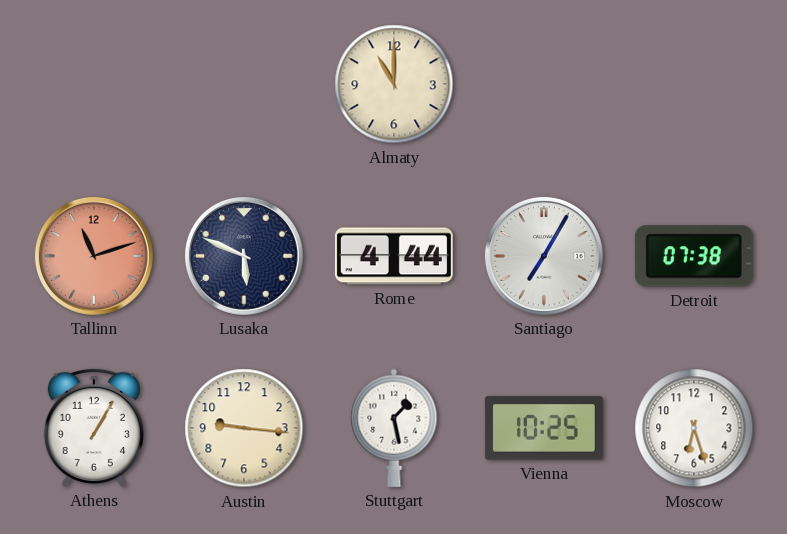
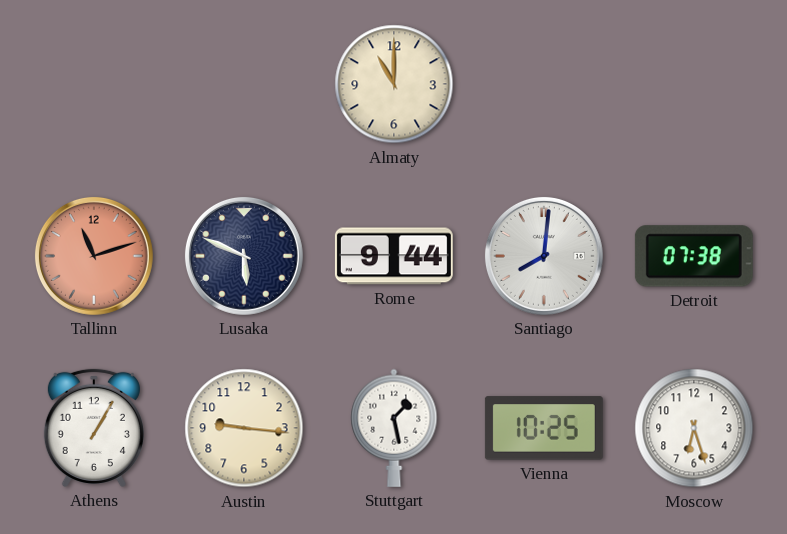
Rome: 4:44 -> 9:44
Santiago: 7:05 -> 8:01
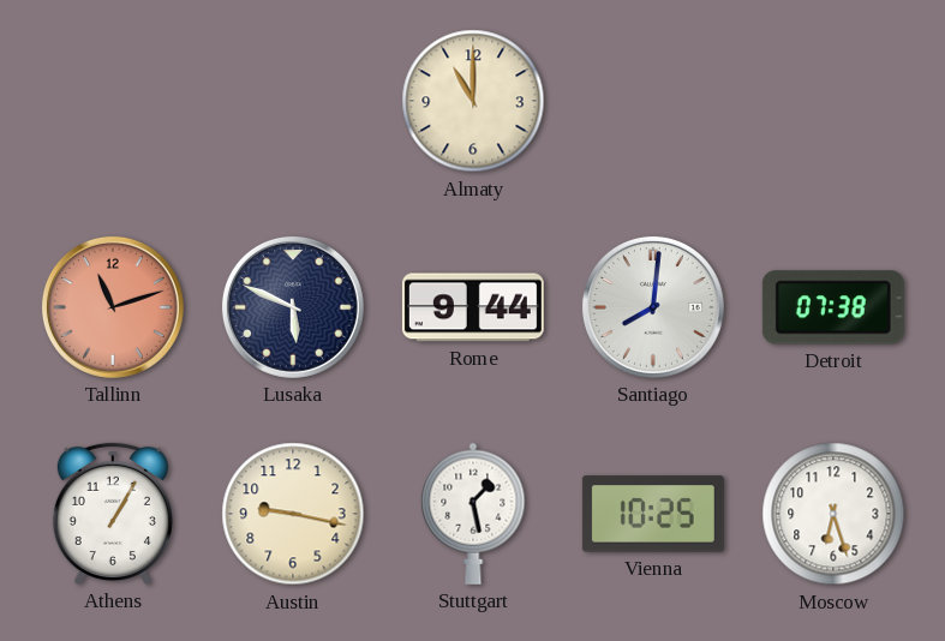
Austin: 9:16 -> 9:17
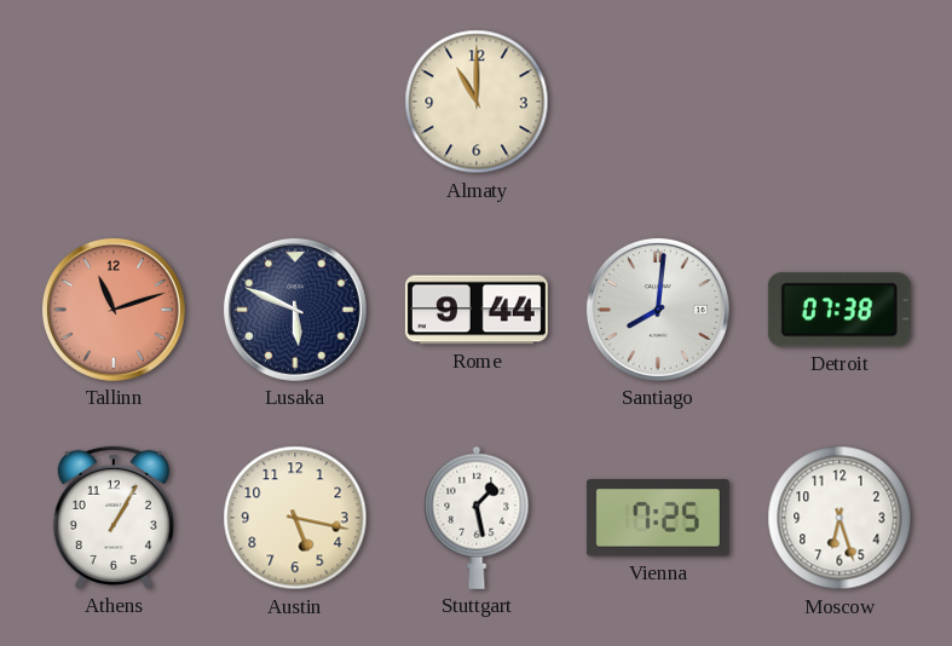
Austin: 9:17 -> 5:17
Vienna: 10:25 -> 7:25
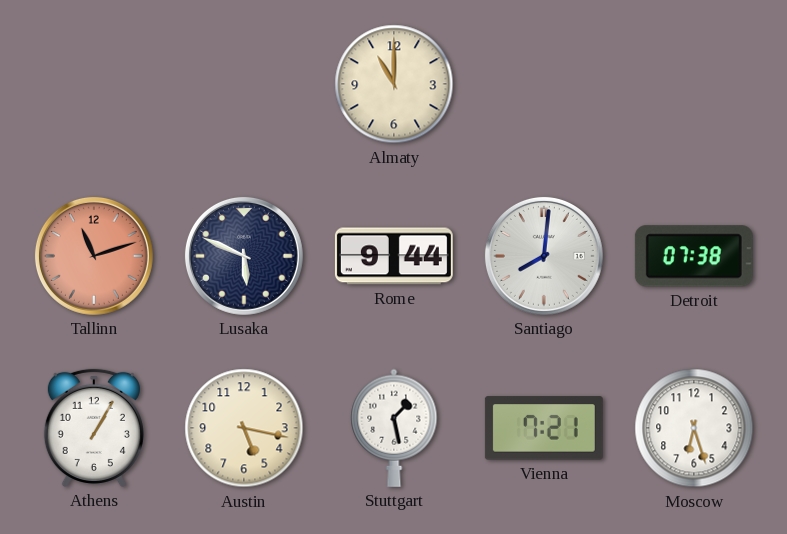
Vienna: 7:25 -> 7:21
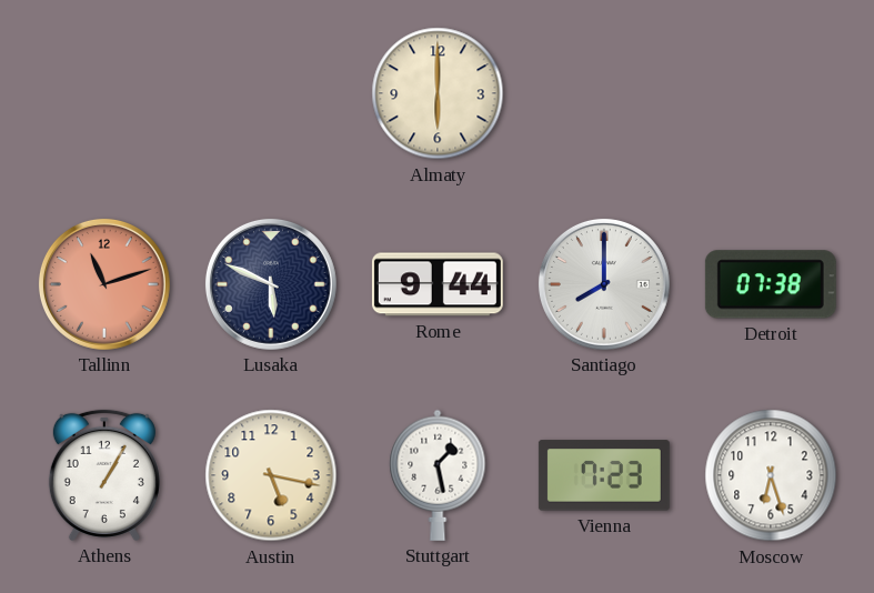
Almaty: 11:00 -> 6:00
Santiago: 8:01 -> 8:00
Vienna: 7:21 -> 7:23
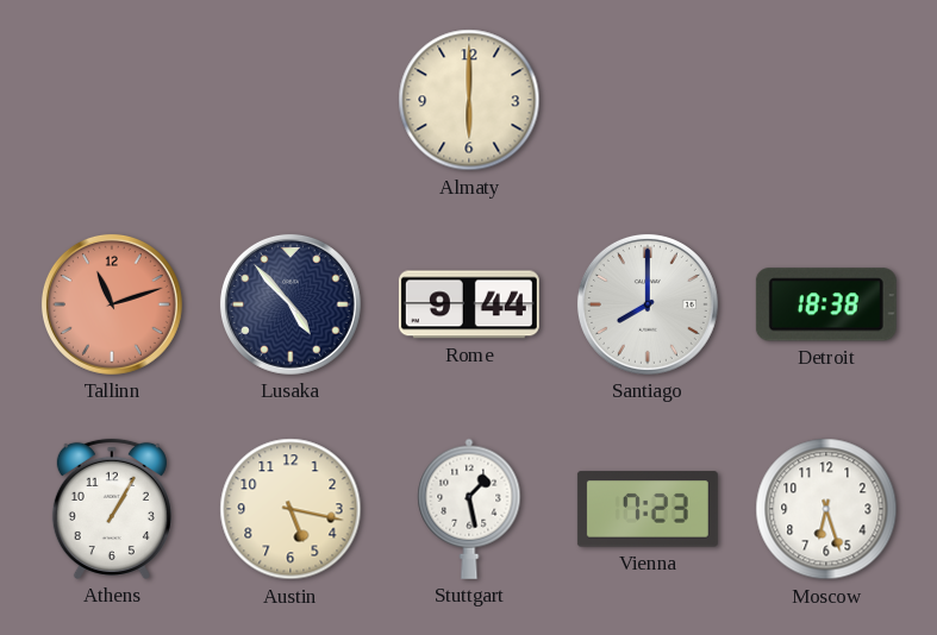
Lusaka: 5:49 -> 4:53
Detroit: 07:38 -> 18:38
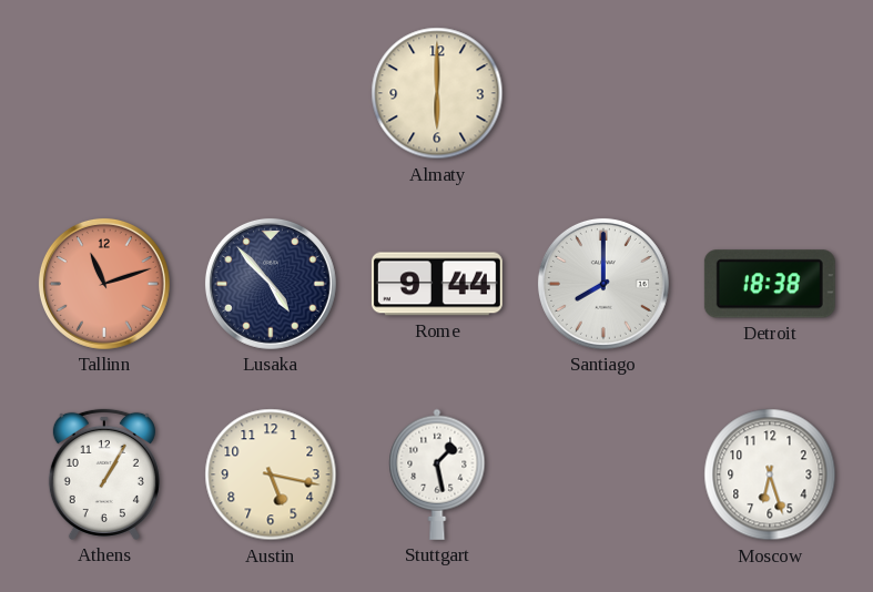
Vienna: 7:23 -> none
